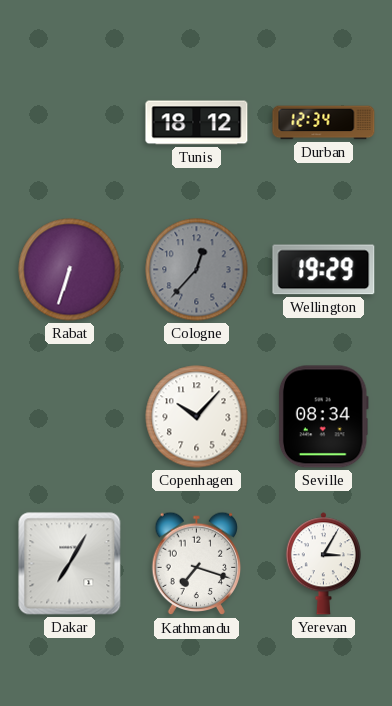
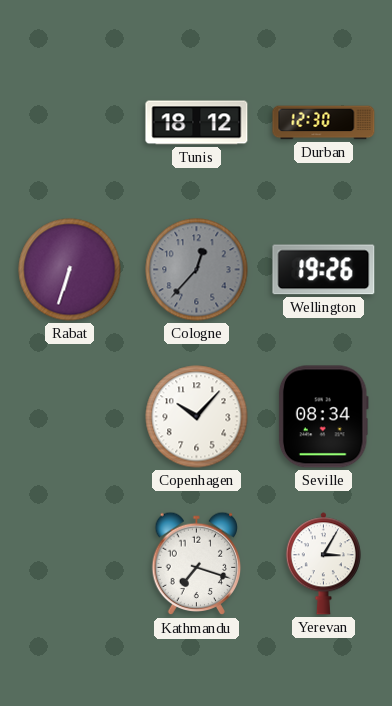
Durban: 12:34 -> 12:30
Wellington: 19:29 -> 19:26
Dakar: 7:05 -> none
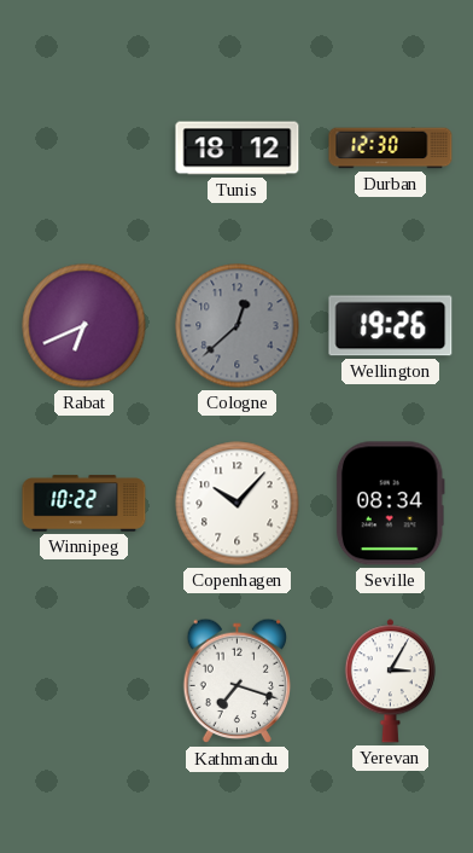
Rabat: 6:33 -> 6:41
Cologne: 12:37 -> 12:38
Winnipeg: none -> 10:22
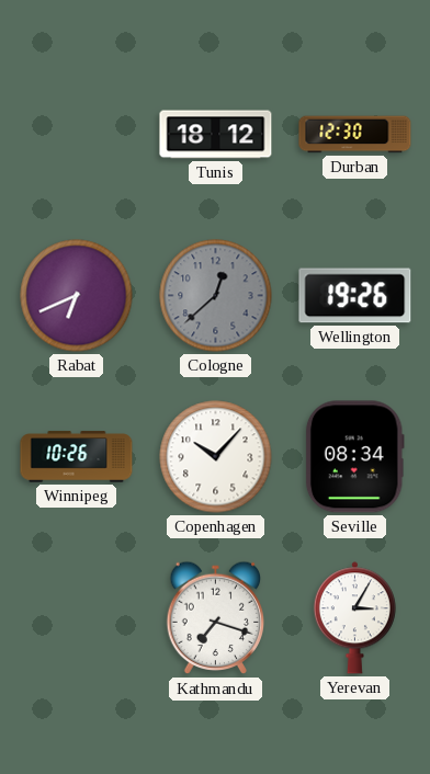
Winnipeg: 10:22 -> 10:26
